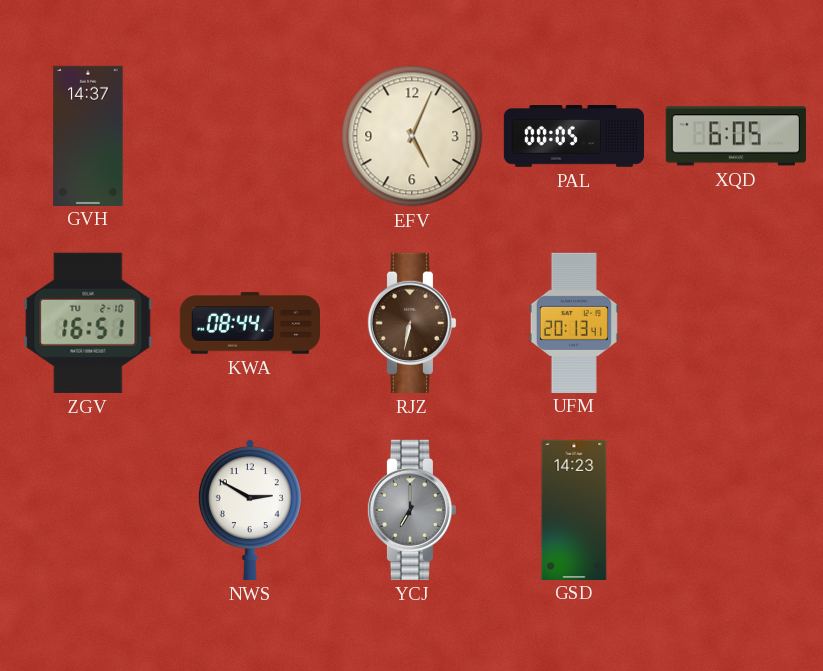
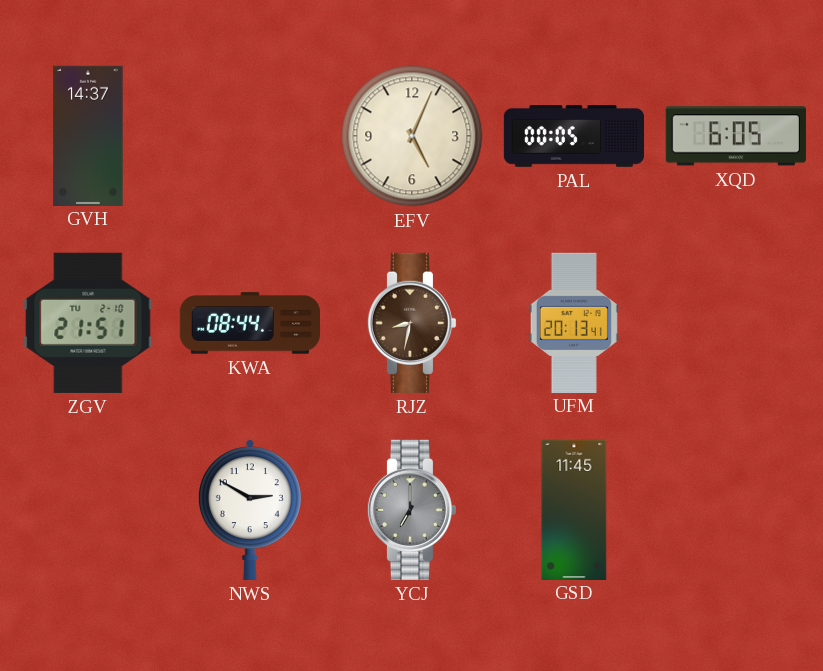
ZGV: 16:51 -> 21:51
RJZ: 6:32 -> 8:32
GSD: 14:23 -> 11:45
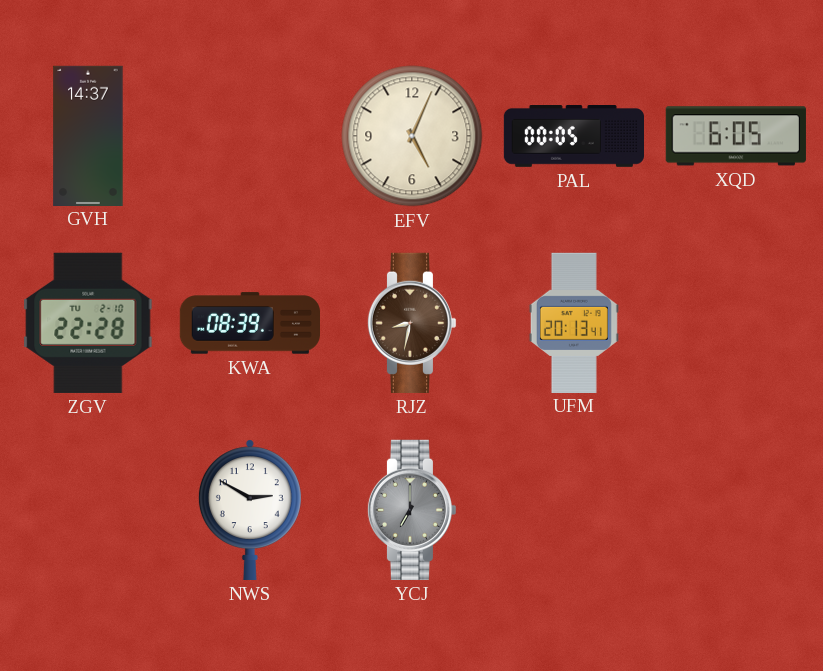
ZGV: 21:51 -> 22:28
KWA: 08:44 -> 08:39
GSD: 11:45 -> none
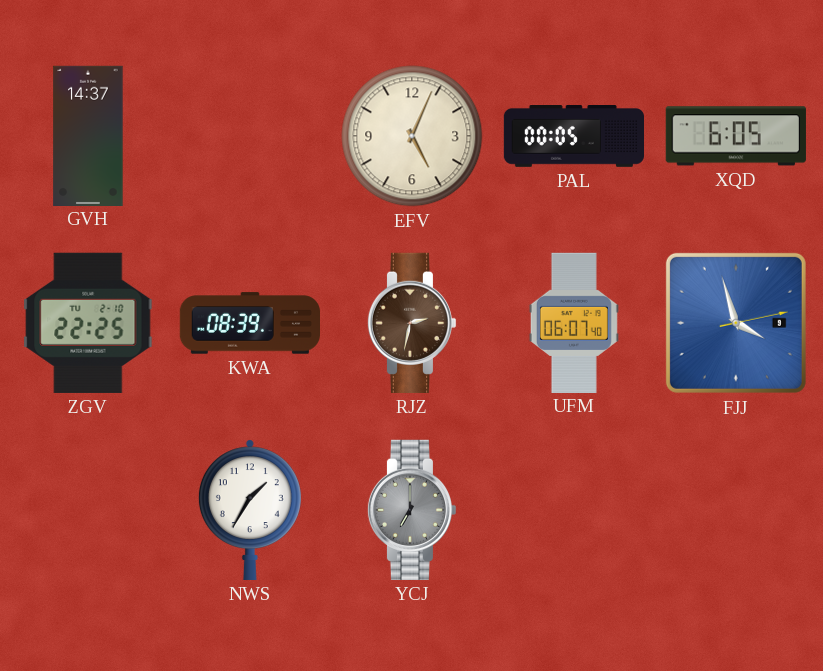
ZGV: 22:28 -> 22:25
RJZ: 8:32 -> 2:32
UFM: 20:13 -> 06:07
FJJ: none -> 3:57
NWS: 2:50 -> 1:35
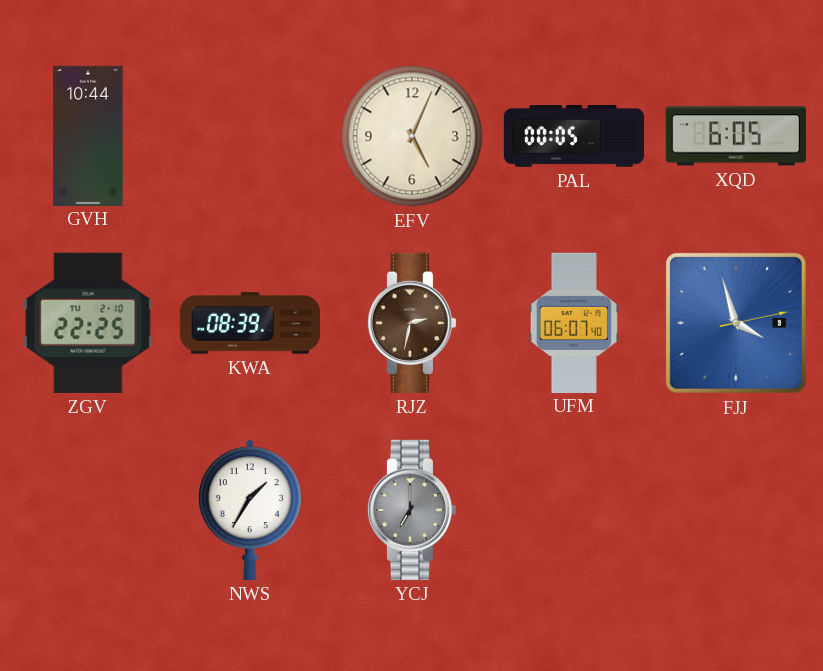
GVH: 14:37 -> 10:44
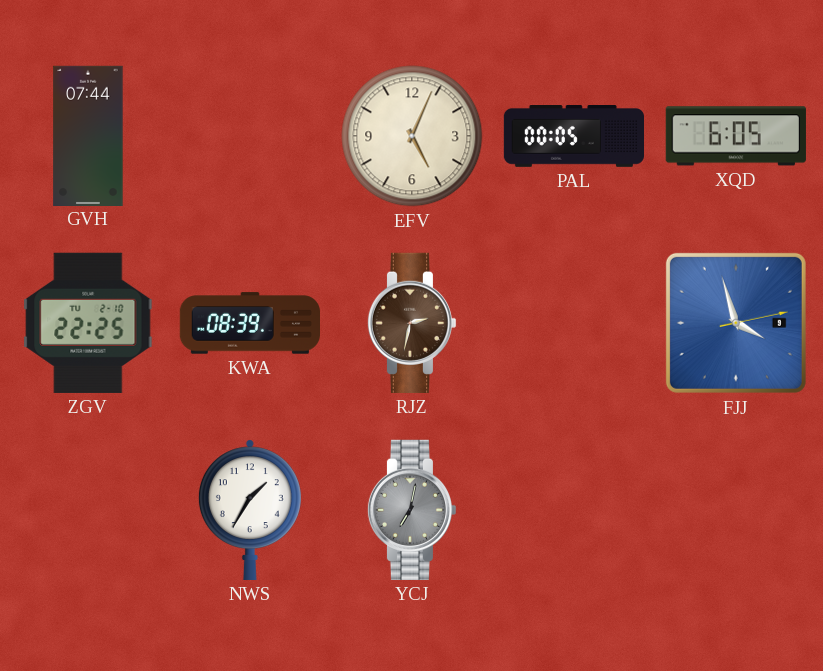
GVH: 10:44 -> 07:44
UFM: 06:07 -> none
YCJ: 7:00 -> 7:02
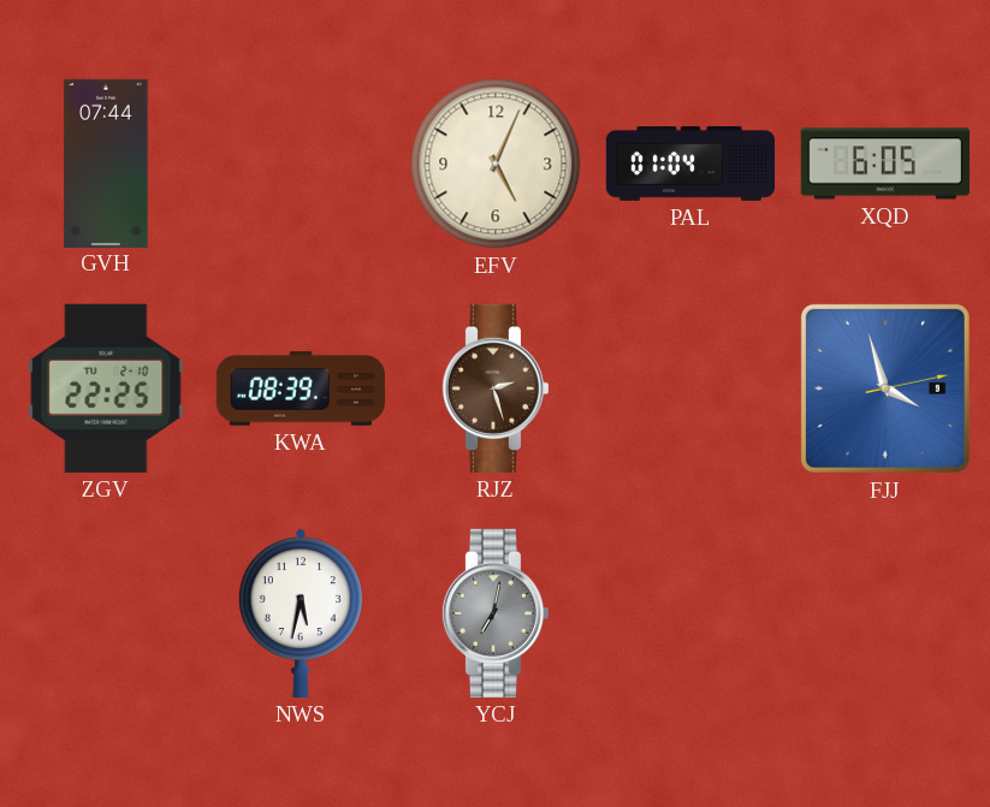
PAL: 00:05 -> 01:04
RJZ: 2:32 -> 2:27
NWS: 1:35 -> 5:32
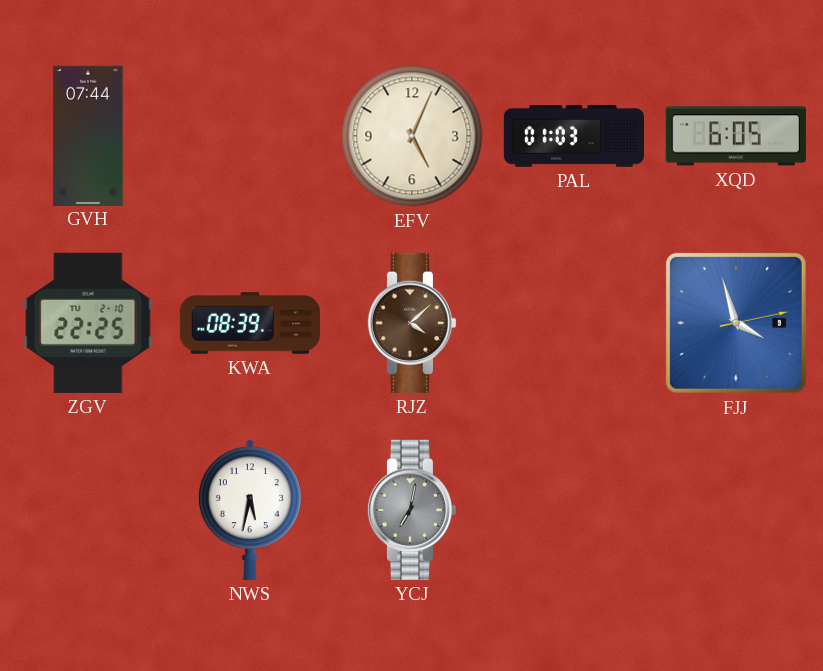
PAL: 01:04 -> 01:03
RJZ: 2:27 -> 4:08
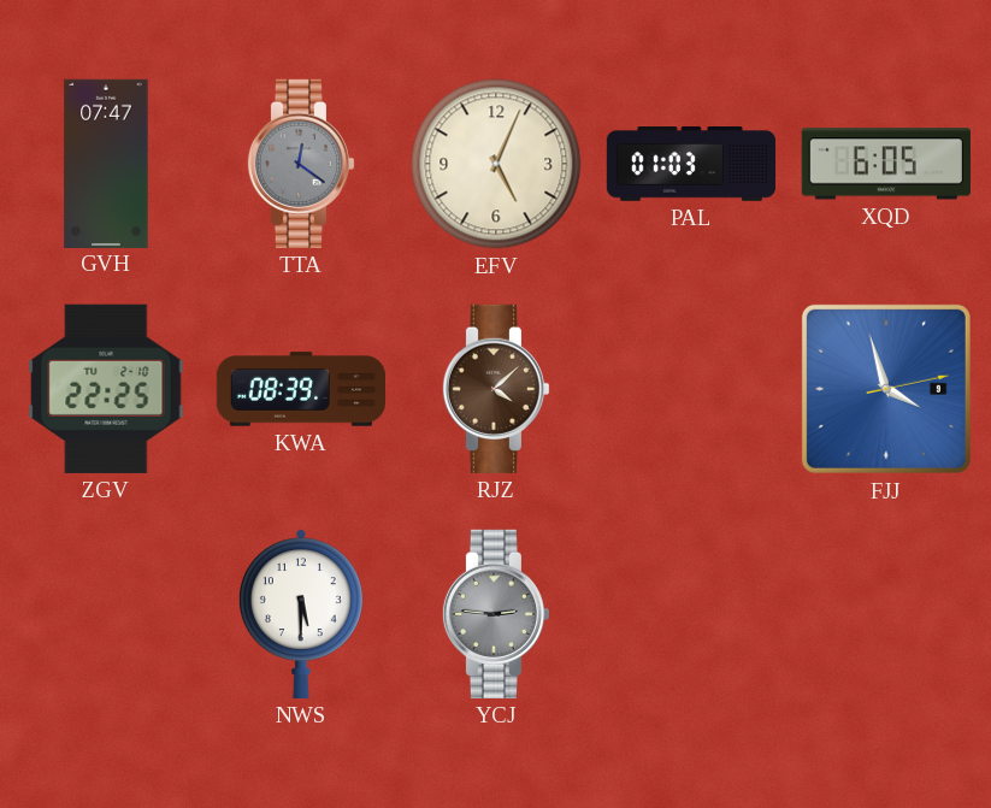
GVH: 07:44 -> 07:47
TTA: none -> 12:21
NWS: 5:32 -> 5:30
YCJ: 7:02 -> 2:46
